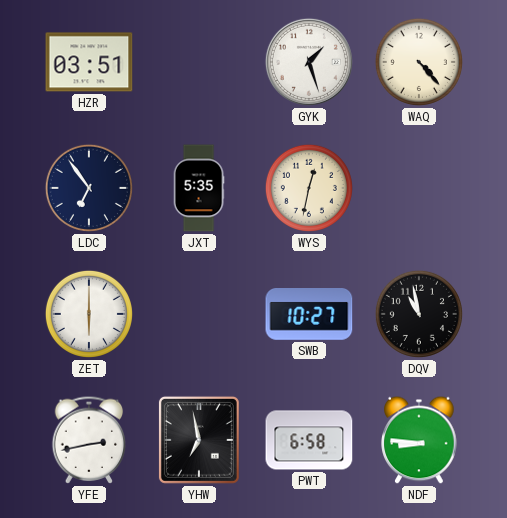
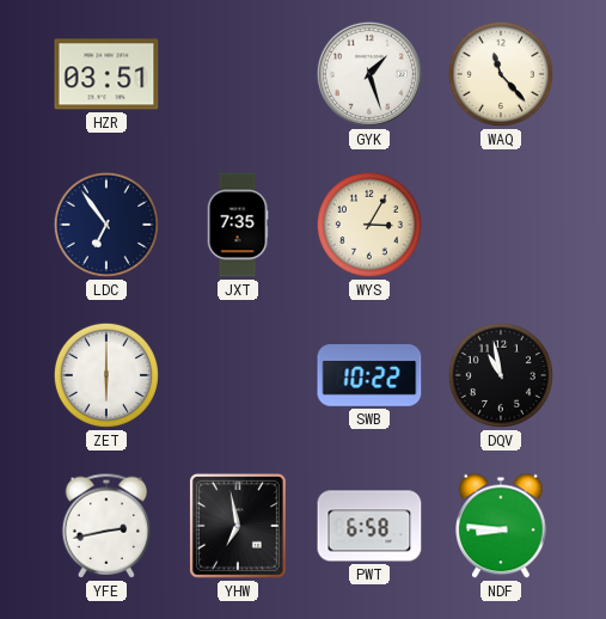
WAQ: 4:23 -> 11:23
JXT: 5:35 -> 7:35
WYS: 12:32 -> 3:05
SWB: 10:27 -> 10:22
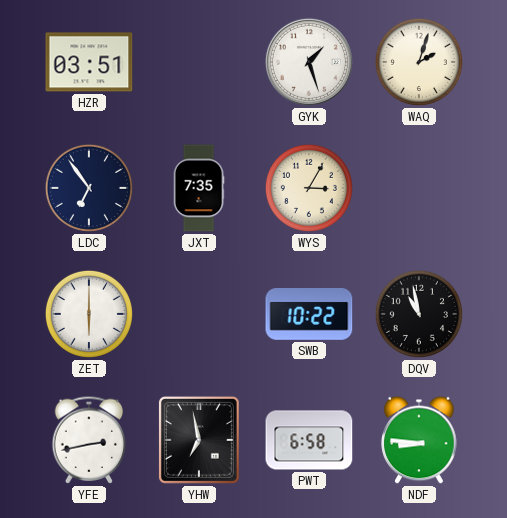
WAQ: 11:23 -> 2:03
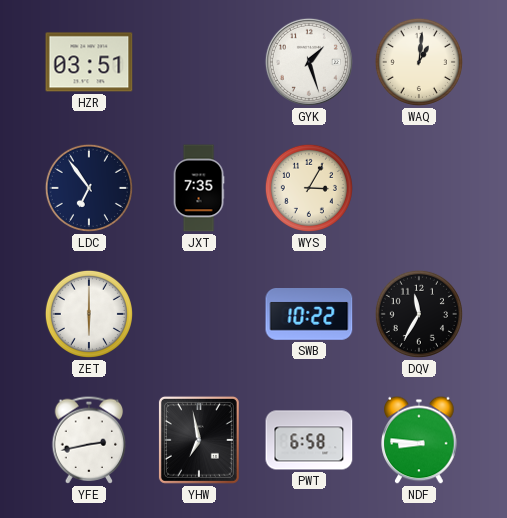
WAQ: 2:03 -> 1:01
DQV: 10:58 -> 11:35
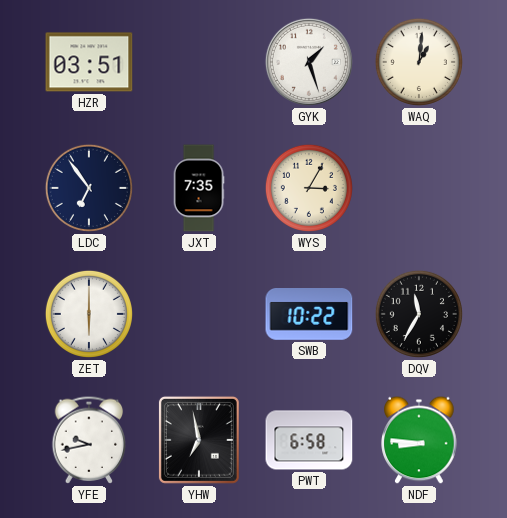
YFE: 2:43 -> 9:43
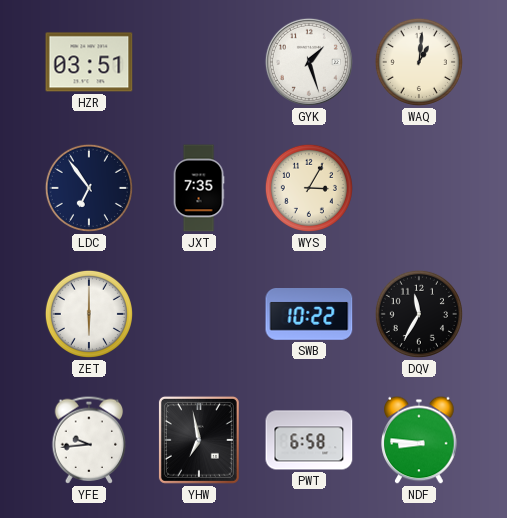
YFE: 9:43 -> 9:44
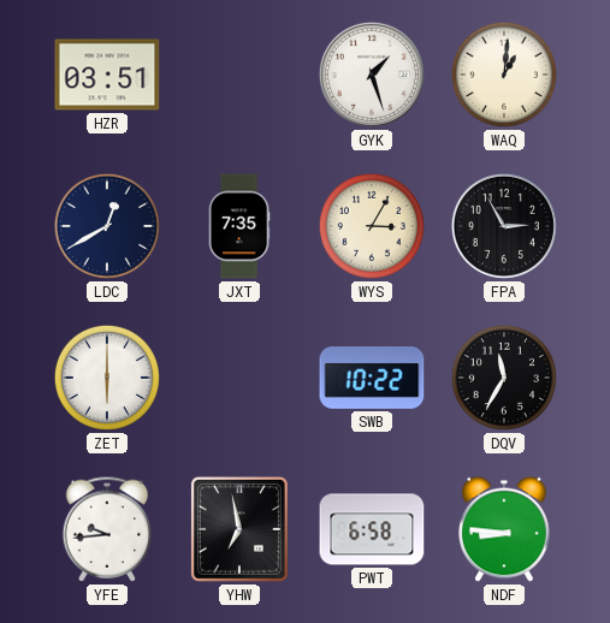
LDC: 6:54 -> 12:40
FPA: none -> 2:55
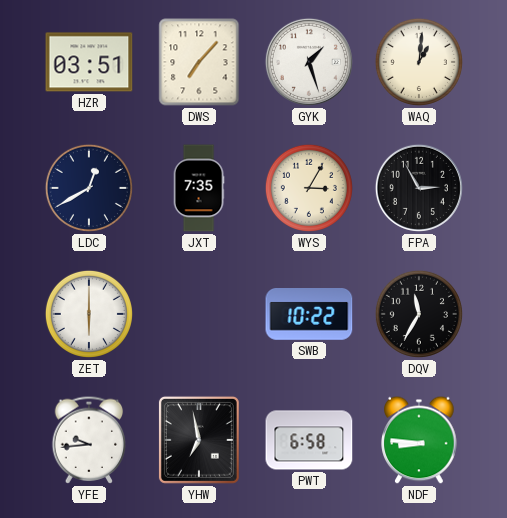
DWS: none -> 7:07
